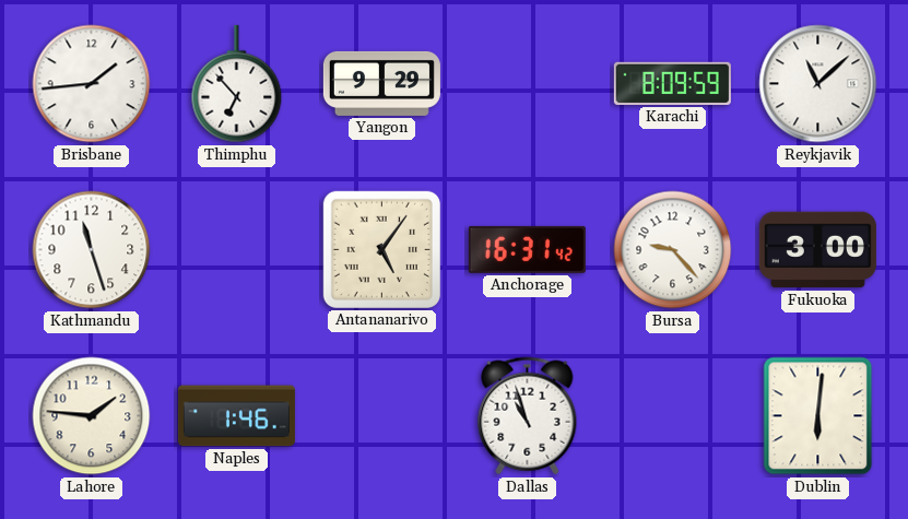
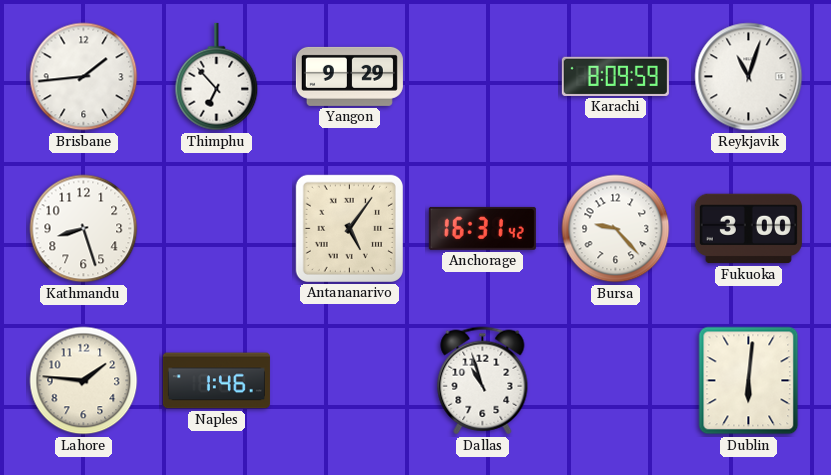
Reykjavik: 11:08 -> 11:03
Kathmandu: 11:27 -> 8:27
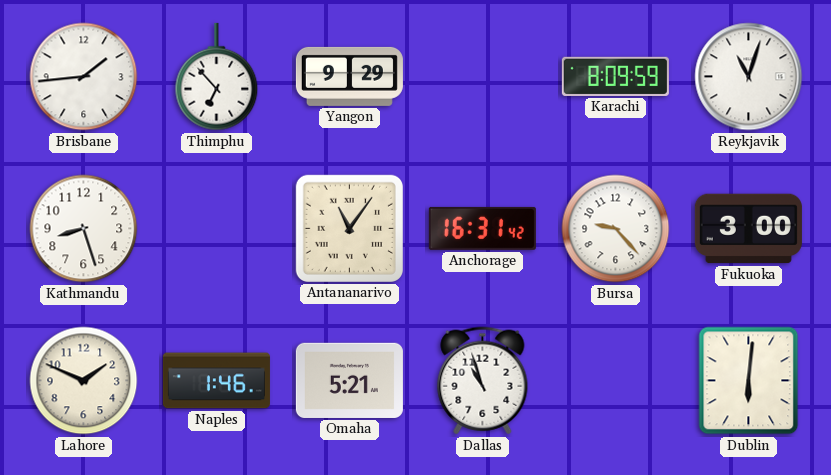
Antananarivo: 5:06 -> 11:06
Lahore: 1:46 -> 1:49
Omaha: none -> 5:21
